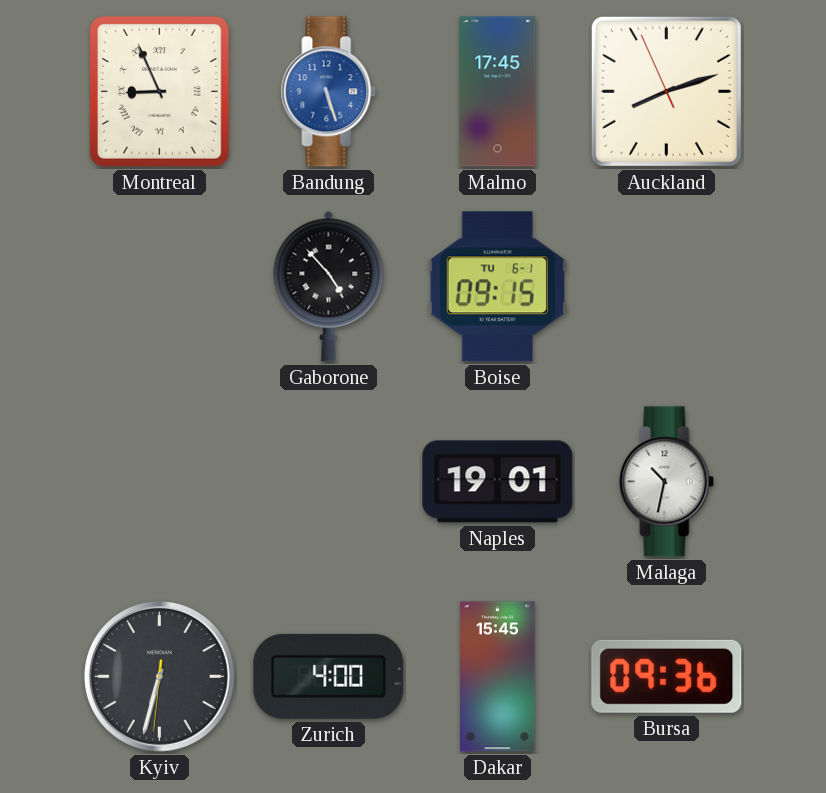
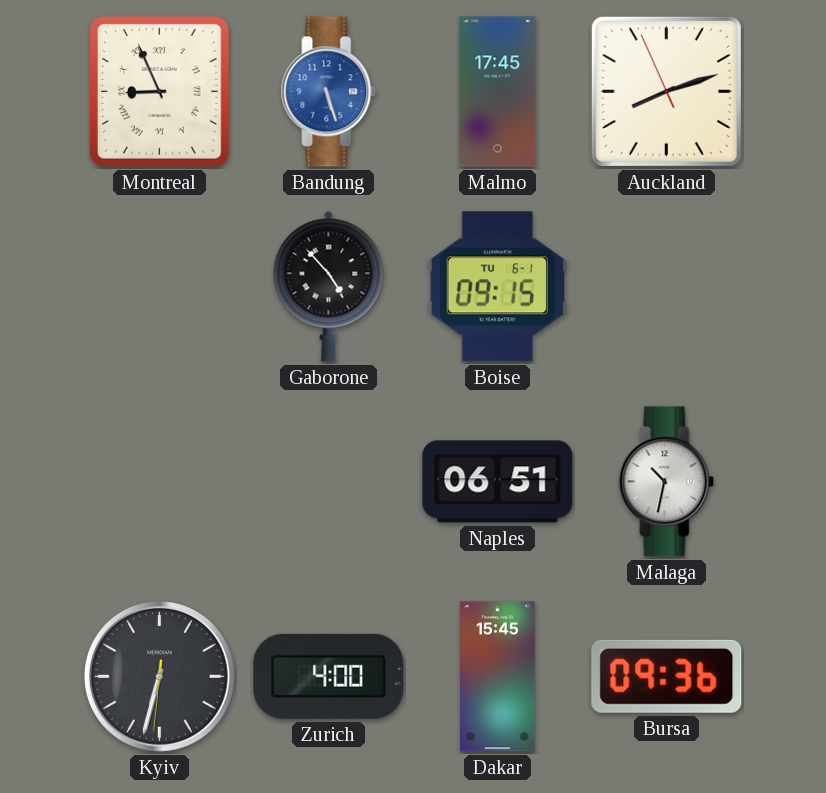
Naples: 19:01 -> 06:51
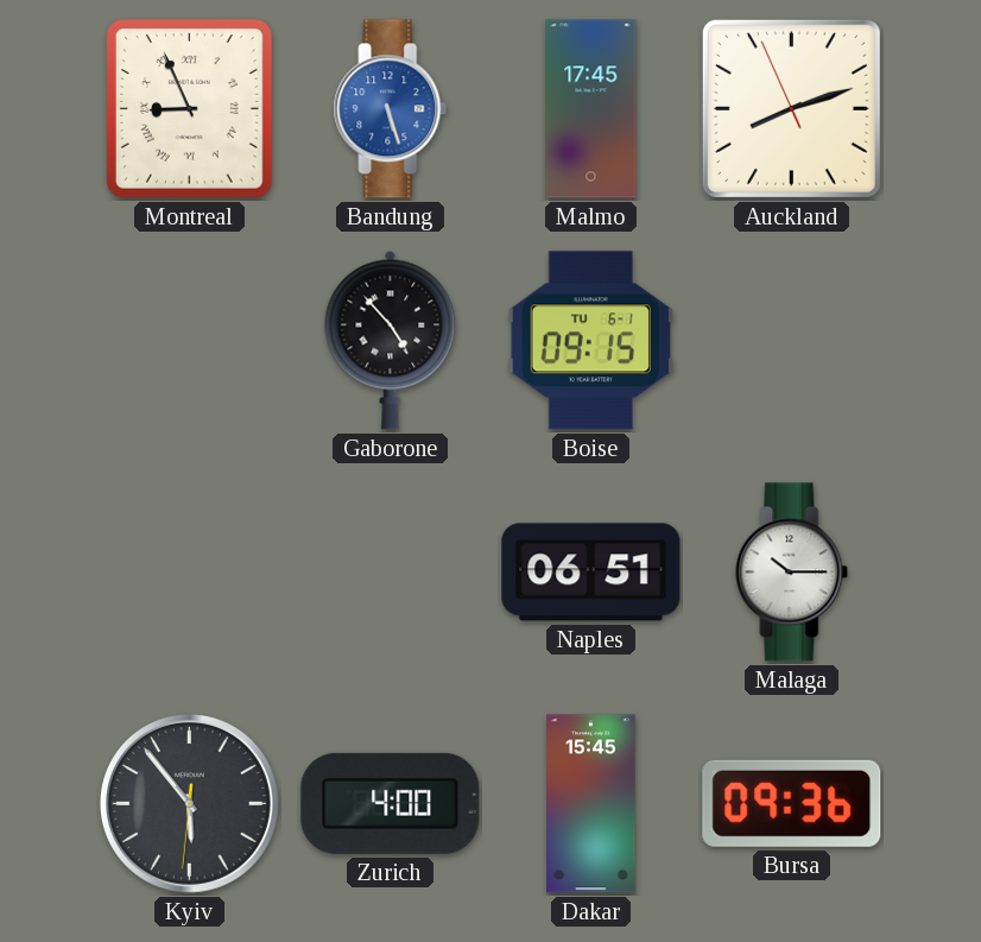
Malaga: 10:32 -> 10:15
Kyiv: 6:32 -> 5:53
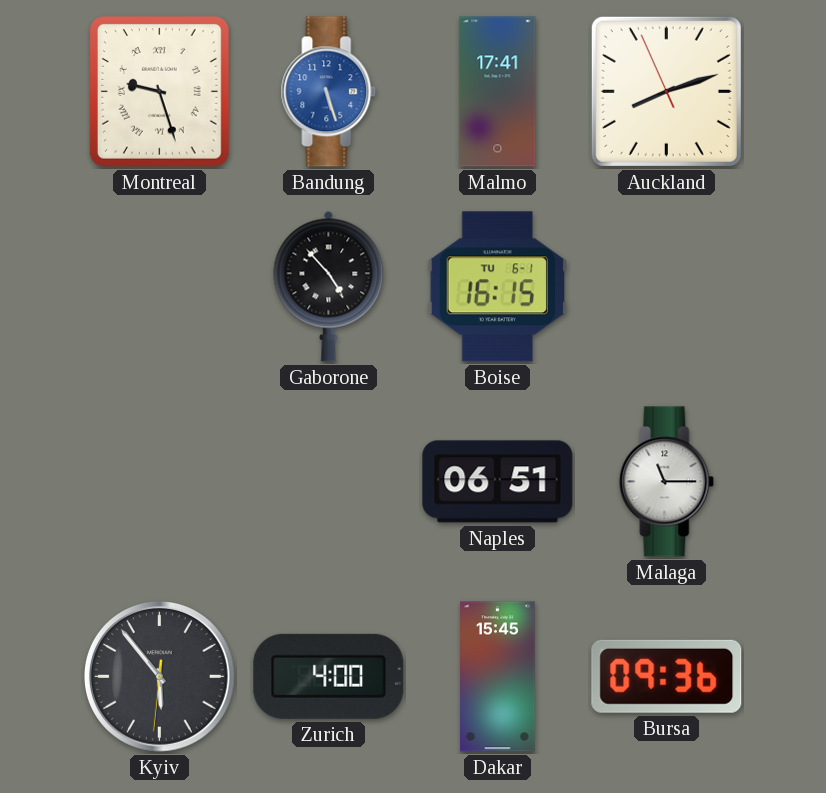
Montreal: 8:56 -> 9:27
Malmo: 17:45 -> 17:41
Boise: 09:15 -> 16:15
Malaga: 10:15 -> 11:15
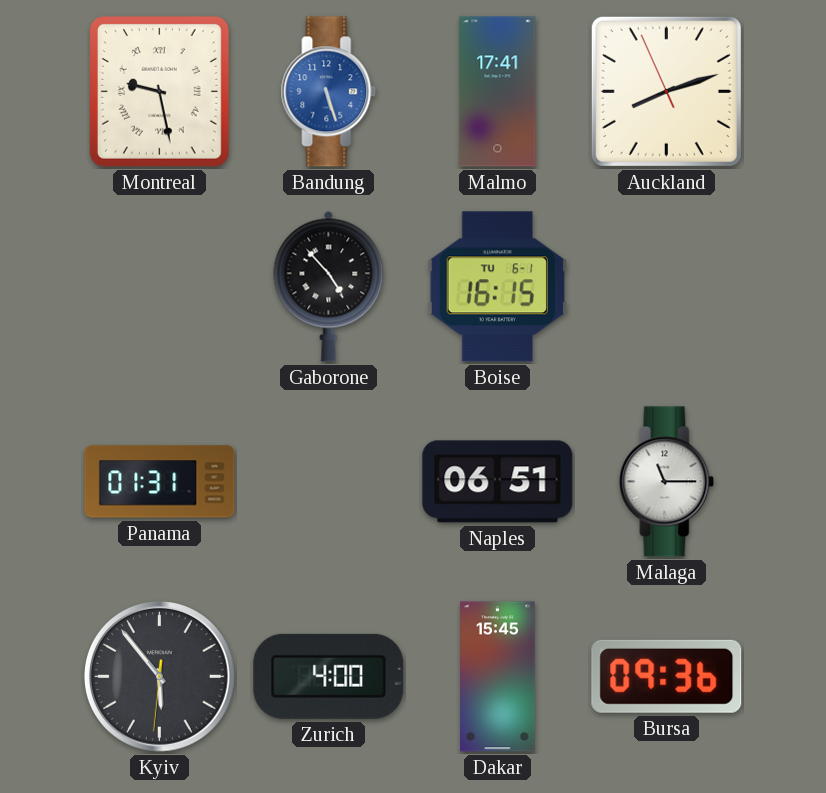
Montreal: 9:27 -> 9:28
Panama: none -> 01:31
